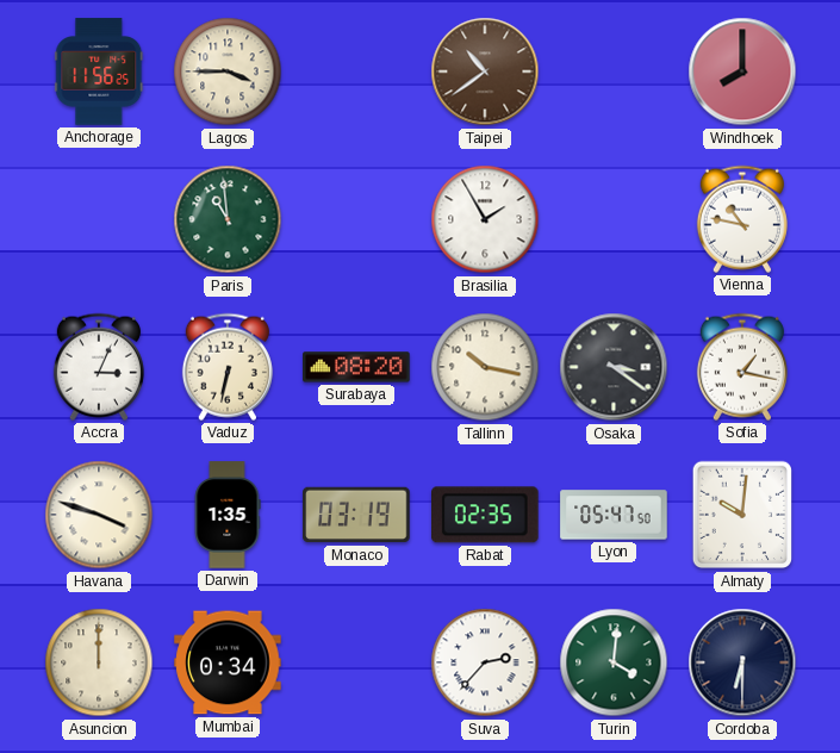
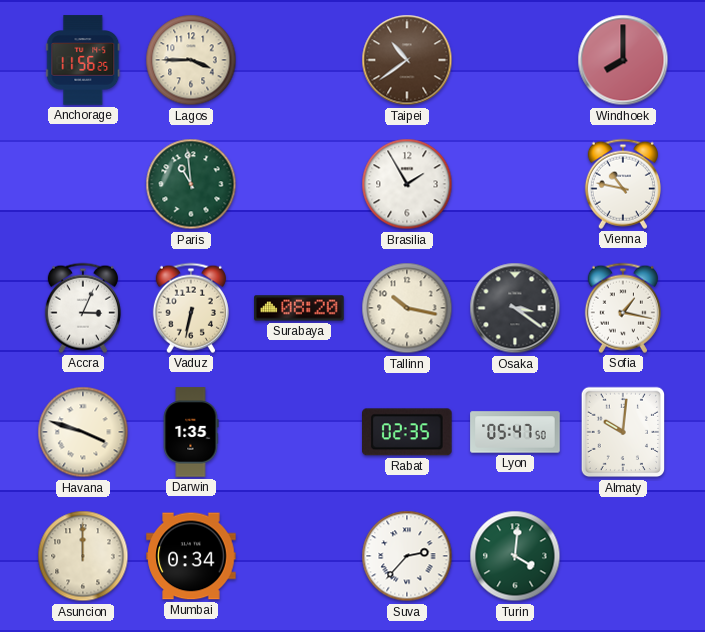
Monaco: 03:19 -> none
Cordoba: 6:30 -> none
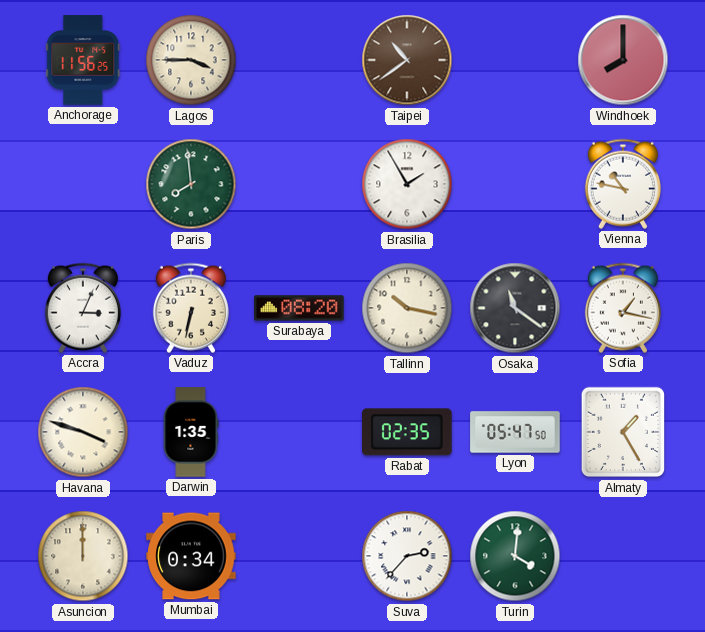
Paris: 10:59 -> 7:59
Osaka: 3:21 -> 11:21
Almaty: 10:01 -> 1:25
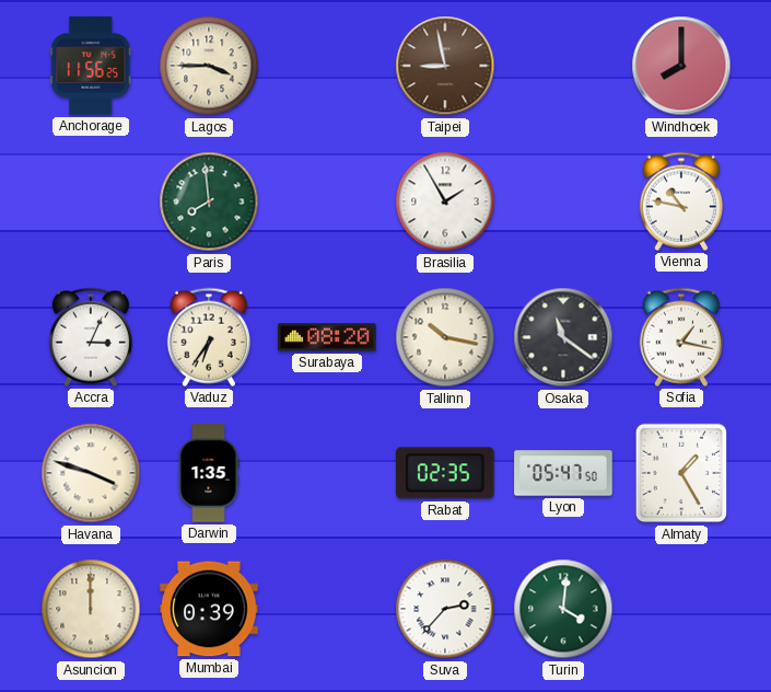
Taipei: 10:39 -> 8:58
Vaduz: 6:32 -> 6:36
Mumbai: 0:34 -> 0:39
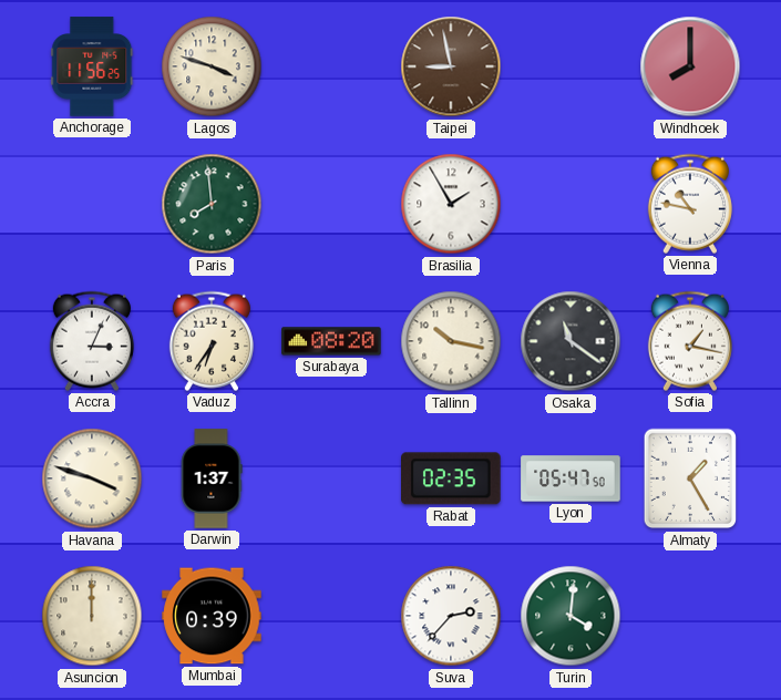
Lagos: 3:45 -> 3:48
Darwin: 1:35 -> 1:37
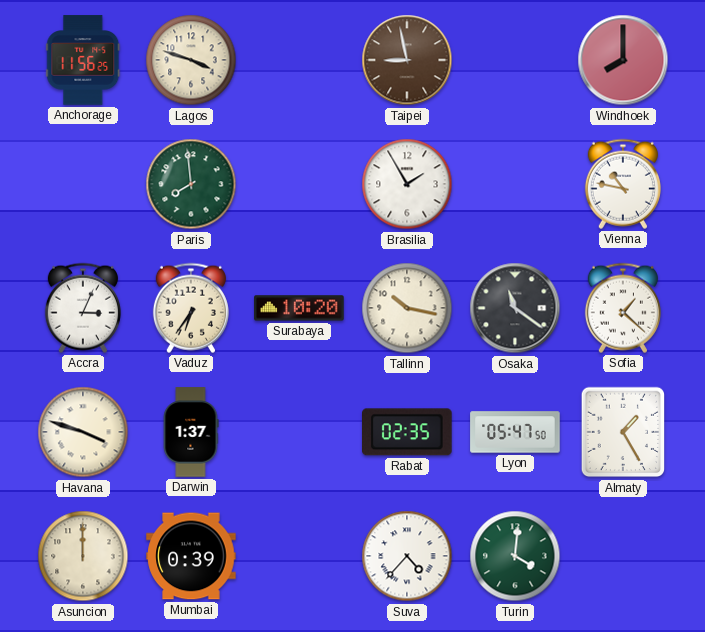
Surabaya: 08:20 -> 10:20
Sofia: 1:17 -> 1:22
Suva: 2:37 -> 4:37
